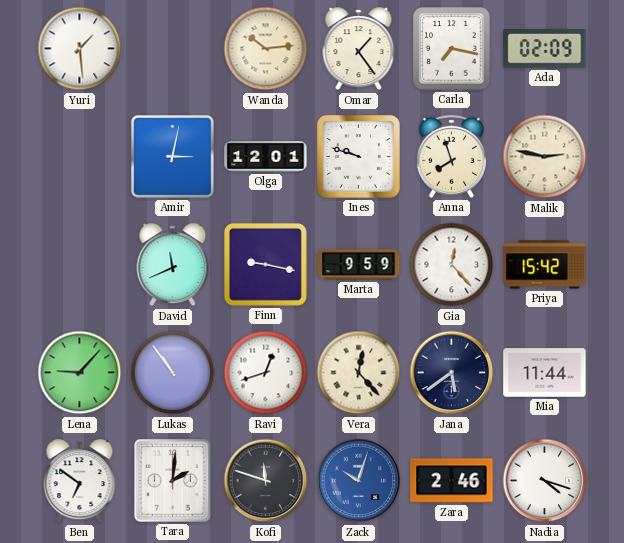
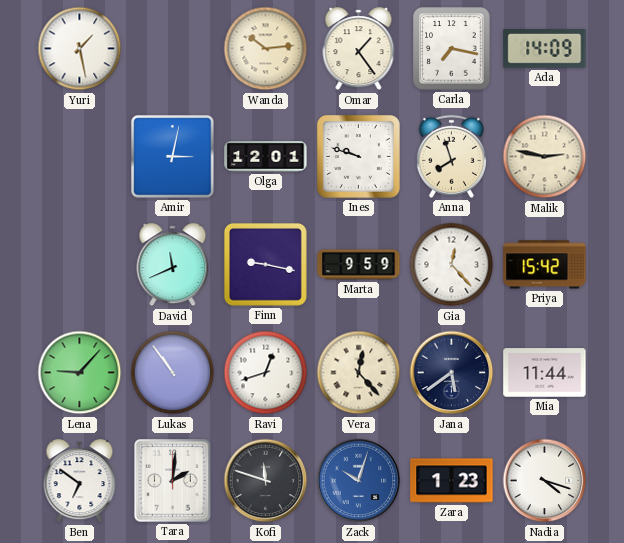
Yuri: 1:29 -> 1:28
Ada: 02:09 -> 14:09
Zara: 2:46 -> 1:23
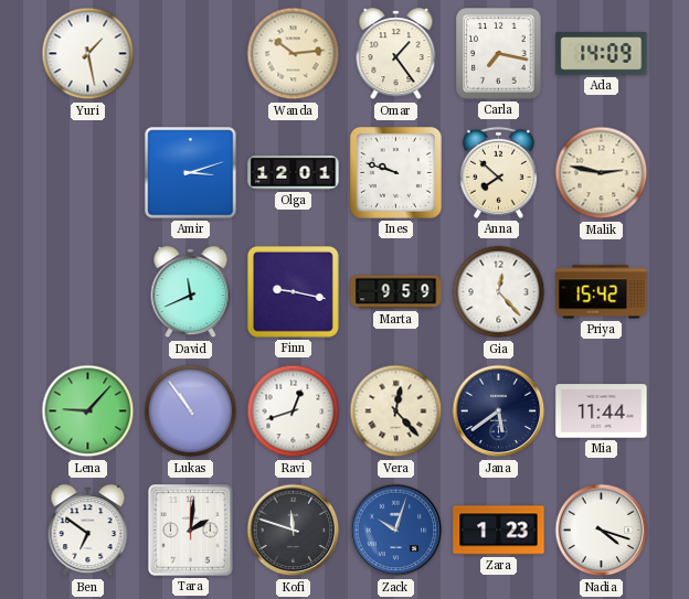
Amir: 3:02 -> 3:12
Anna: 7:57 -> 7:52
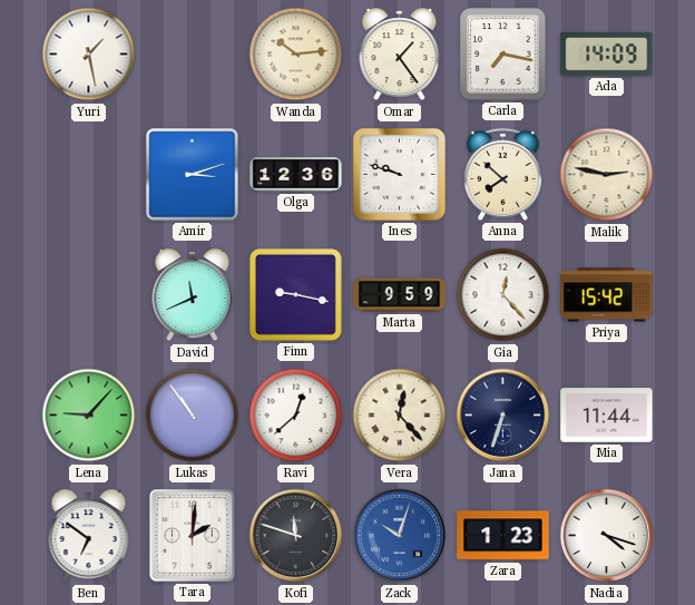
Olga: 12:01 -> 12:36
Ravi: 12:42 -> 12:38
Jana: 5:39 -> 6:33
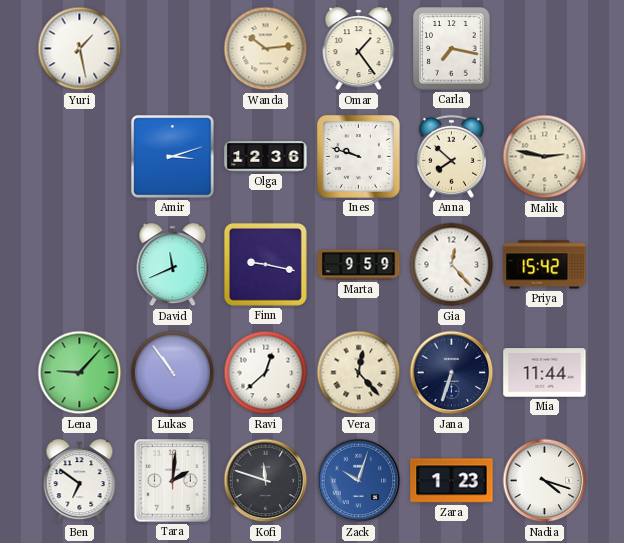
Ada: 14:09 -> none
